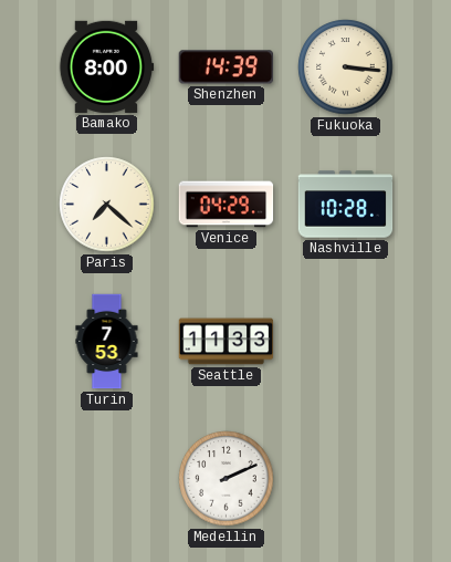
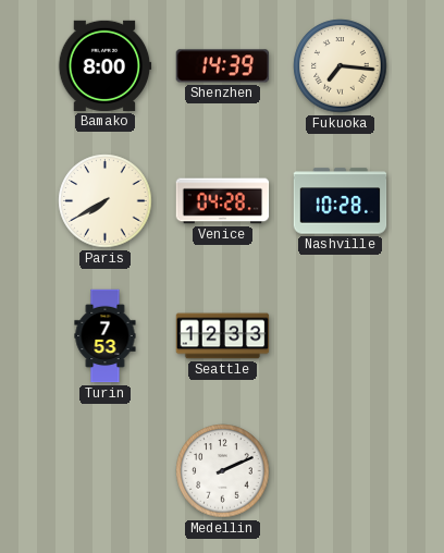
Fukuoka: 3:16 -> 7:16
Paris: 7:22 -> 7:40
Venice: 04:29 -> 04:28
Seattle: 11:33 -> 12:33
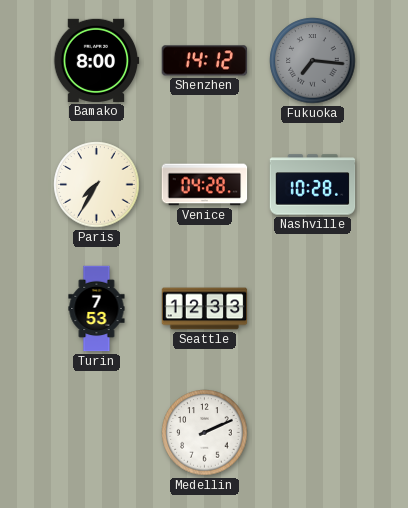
Shenzhen: 14:39 -> 14:12
Fukuoka dial: cream -> grey
Paris: 7:40 -> 7:35
